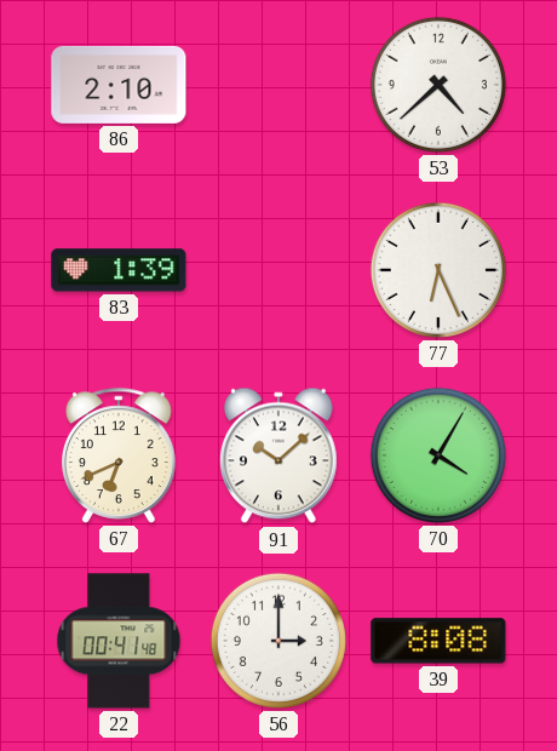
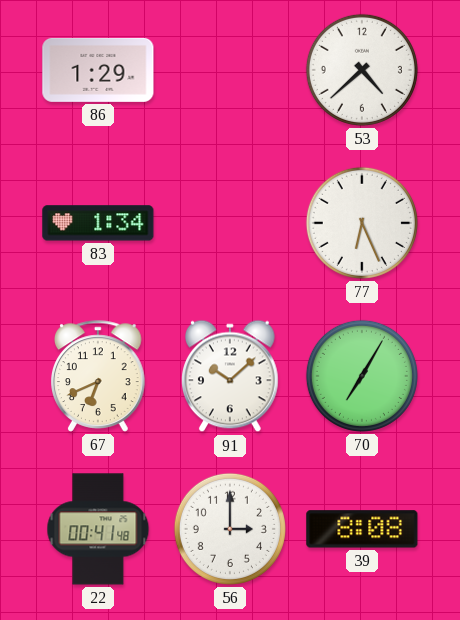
86: 2:10 -> 1:29
83: 1:39 -> 1:34
70: 4:05 -> 7:05
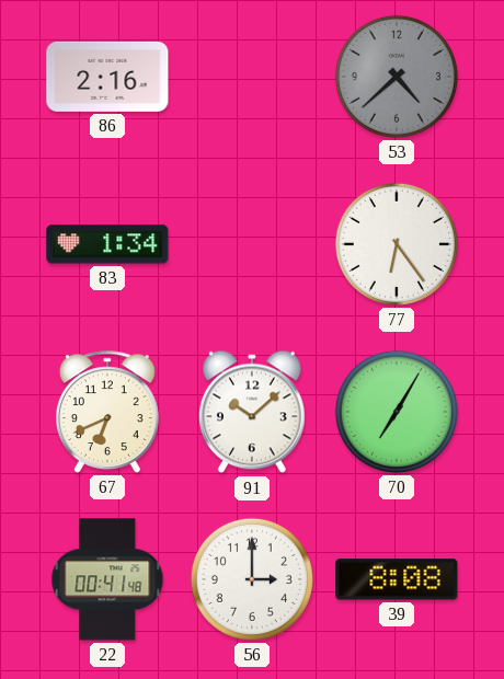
86: 1:29 -> 2:16
53 dial: white -> grey
77: 6:26 -> 6:24
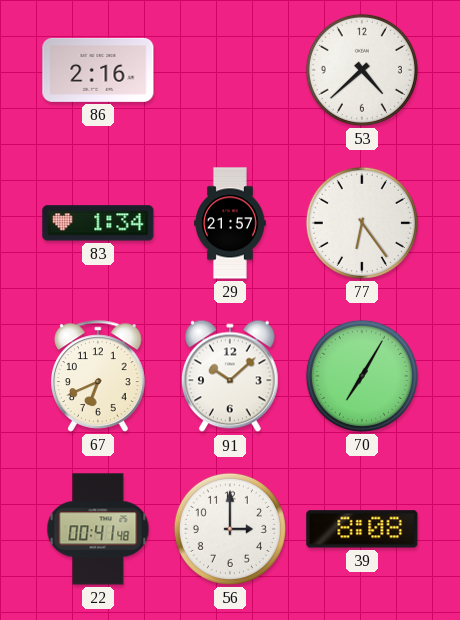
53 dial: grey -> white
29: none -> 21:57
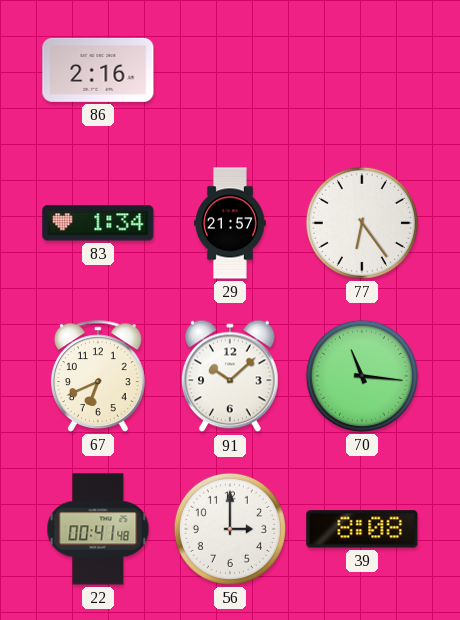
53: 4:38 -> none
70: 7:05 -> 11:16
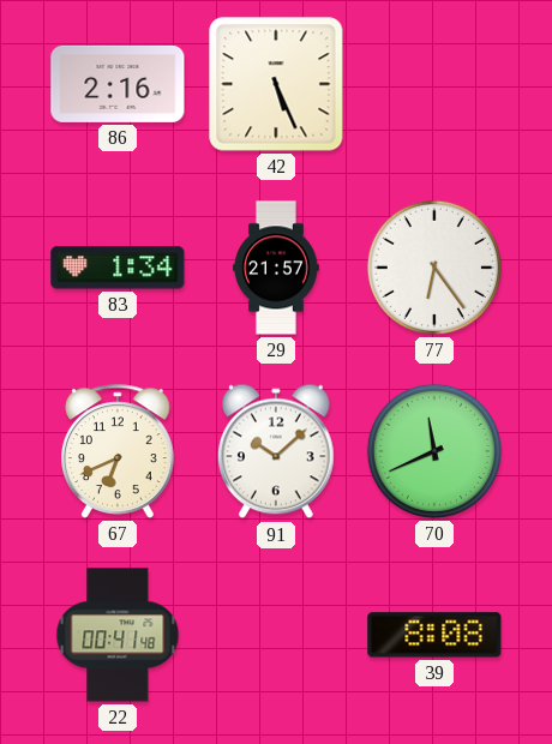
42: none -> 5:26
70: 11:16 -> 11:41
56: 3:00 -> none
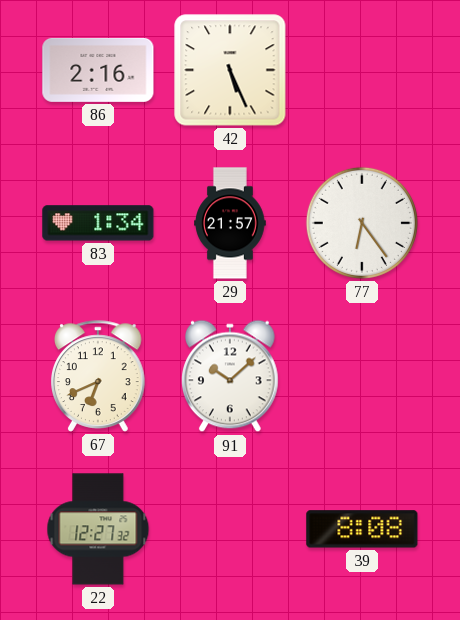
70: 11:41 -> none
22: 00:41 -> 12:27
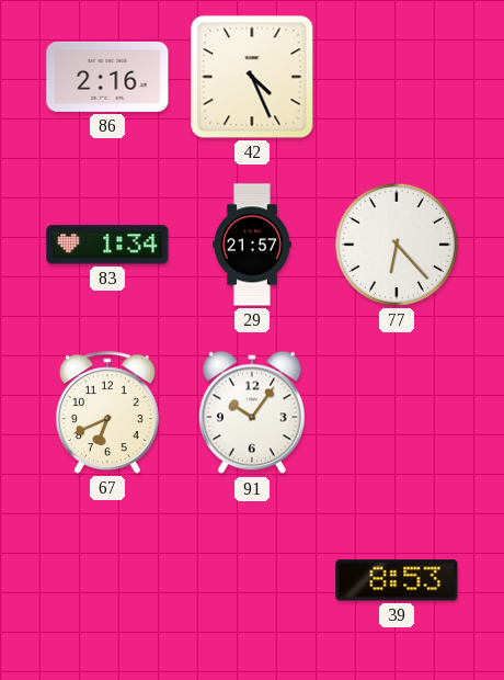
42: 5:26 -> 4:26
77: 6:24 -> 6:23
91: 10:08 -> 10:06
22: 12:27 -> none
39: 8:08 -> 8:53
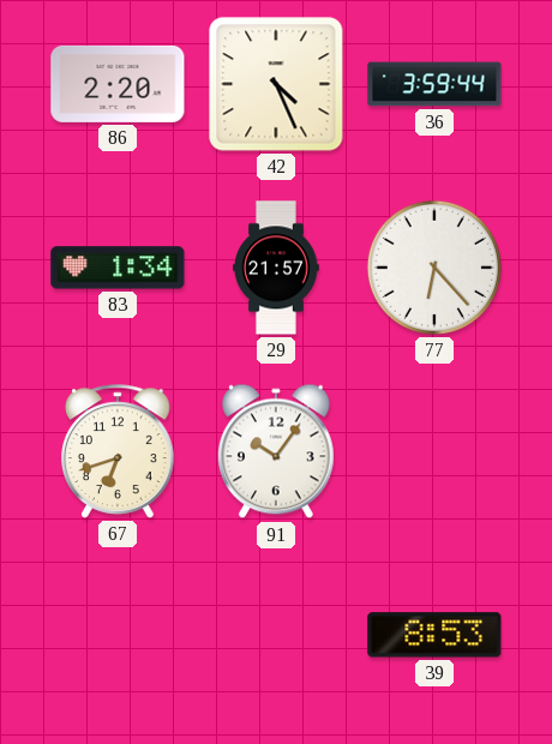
86: 2:16 -> 2:20
36: none -> 3:59
67: 6:41 -> 6:42
